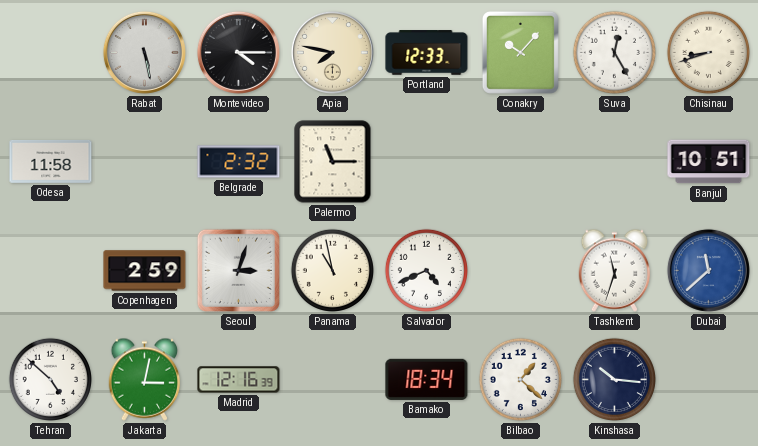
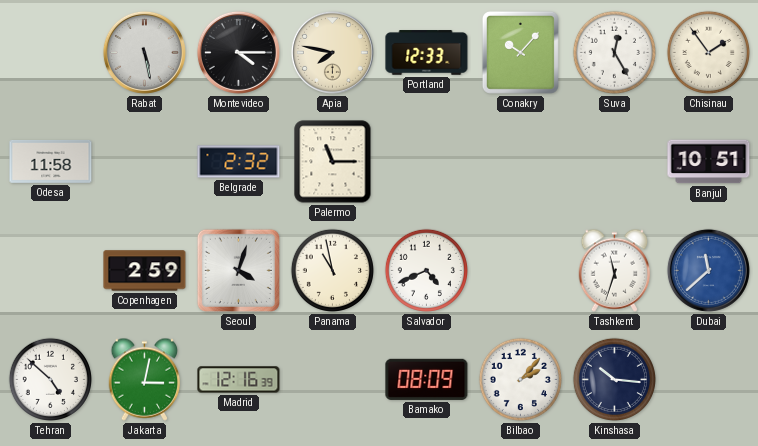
Chisinau: 8:42 -> 1:54
Seoul: 3:03 -> 4:03
Bamako: 18:34 -> 08:09
Bilbao: 1:22 -> 2:07
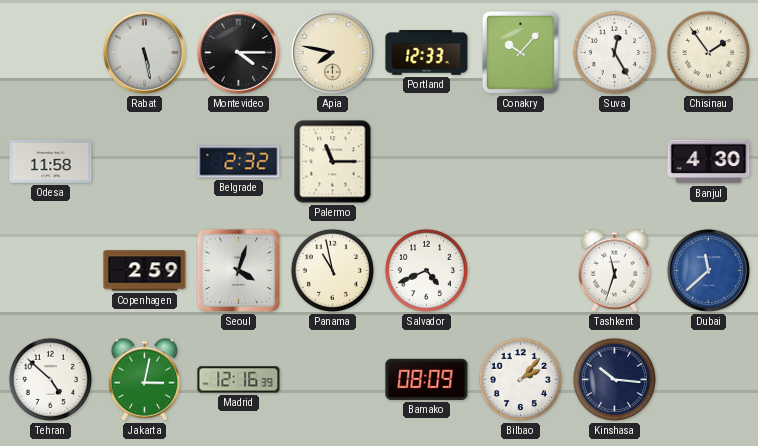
Banjul: 10:51 -> 4:30
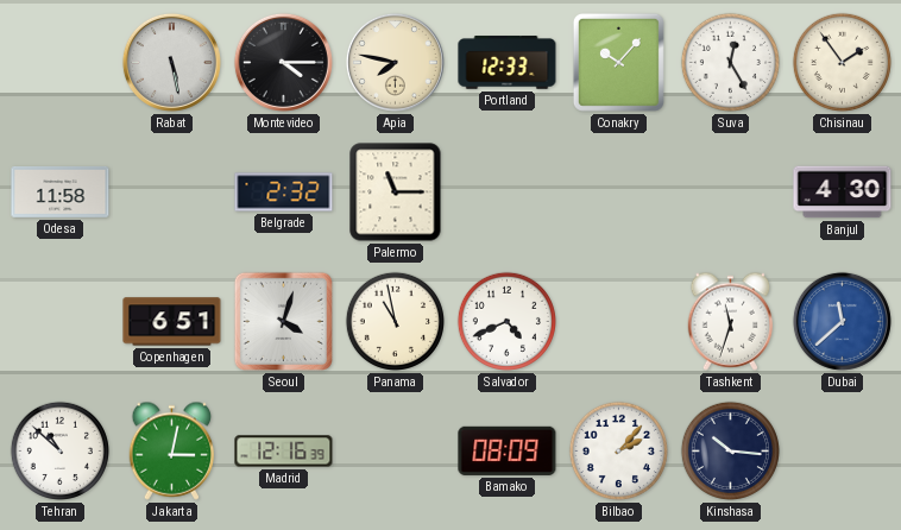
Copenhagen: 2:59 -> 6:51
Tehran: 4:52 -> 10:52
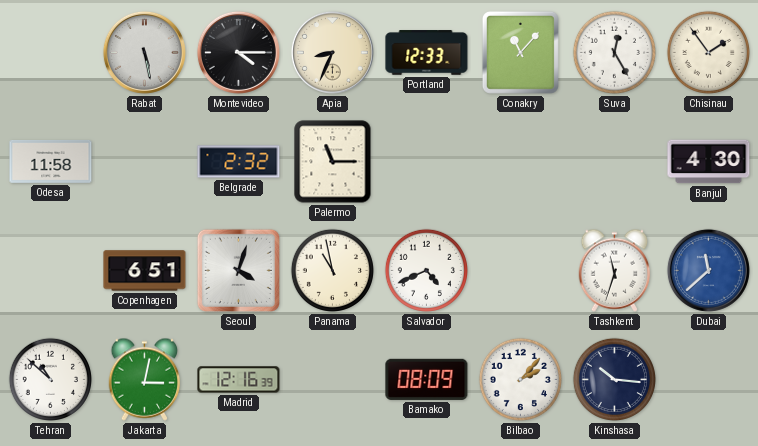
Apia: 7:47 -> 8:34
Conakry: 10:07 -> 11:07
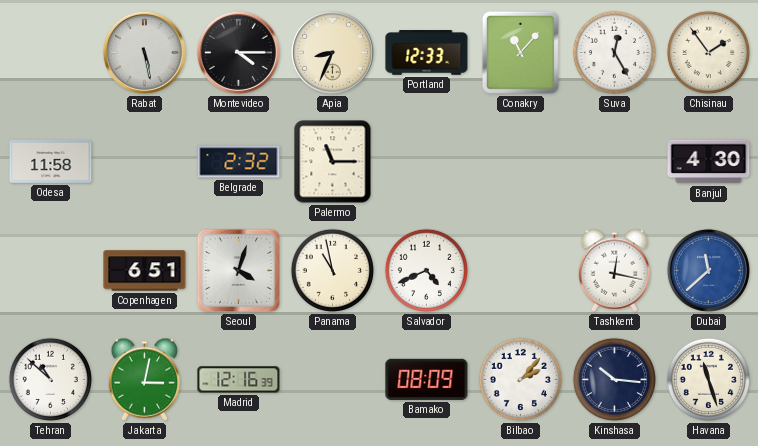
Tashkent: 11:33 -> 12:17
Havana: none -> 11:27
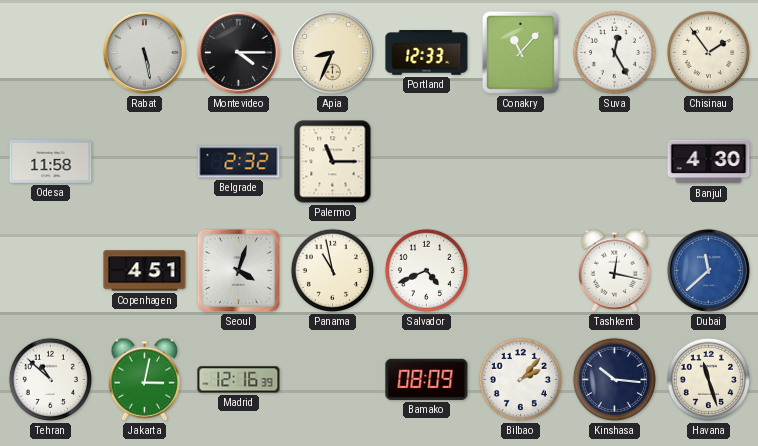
Copenhagen: 6:51 -> 4:51
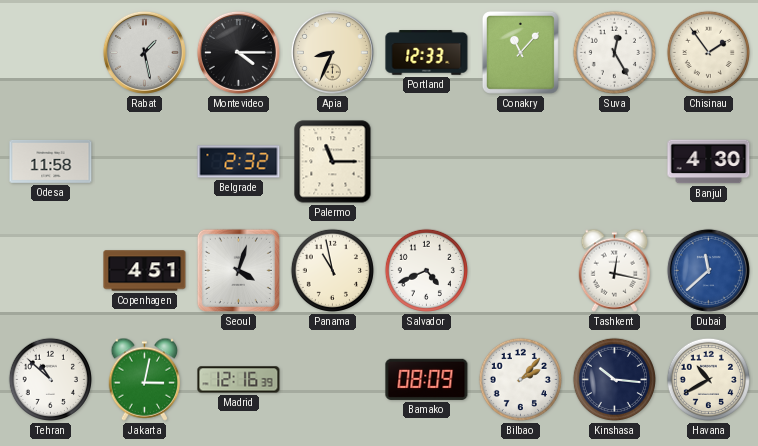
Rabat: 5:28 -> 1:28
Havana: 11:27 -> 10:40
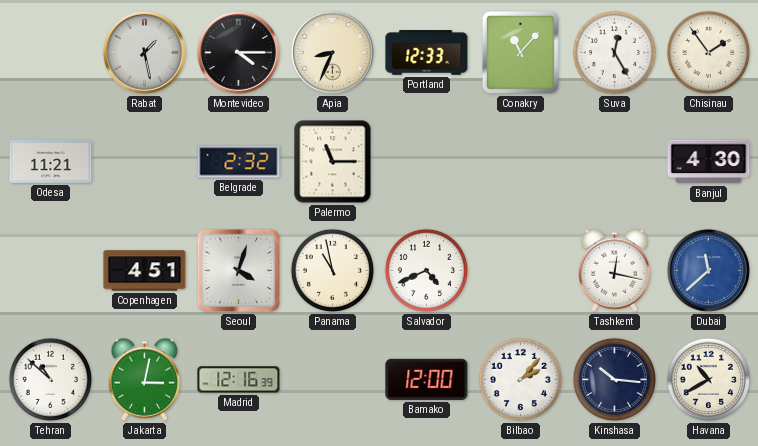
Odesa: 11:58 -> 11:21
Bamako: 08:09 -> 12:00
